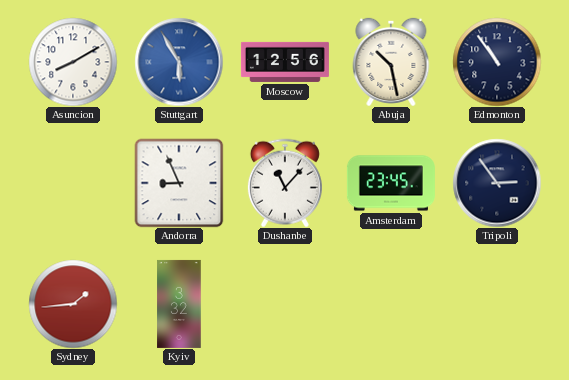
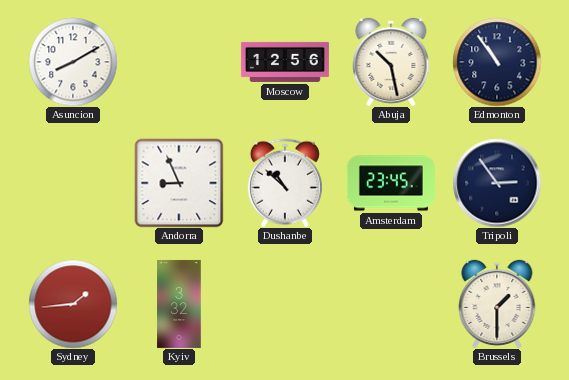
Stuttgart: 5:55 -> none
Dushanbe: 11:07 -> 10:52
Brussels: none -> 1:30
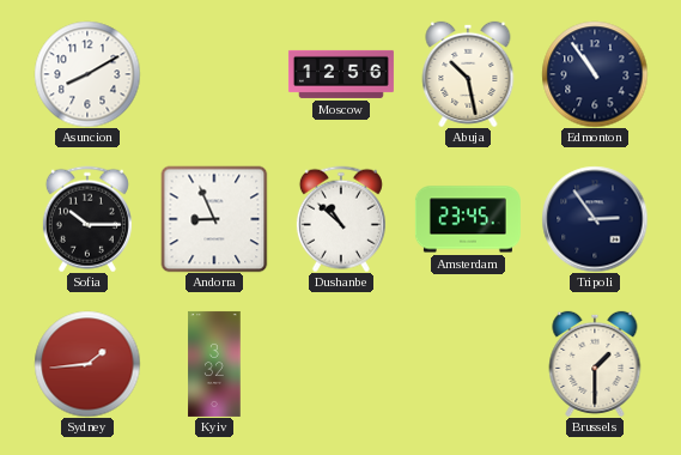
Sofia: none -> 10:15
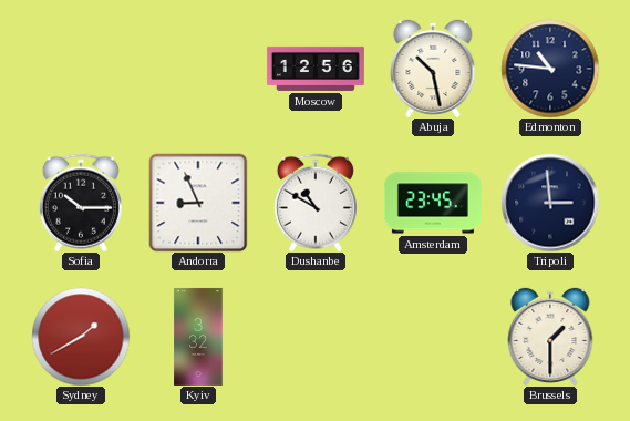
Asuncion: 8:10 -> none
Edmonton: 10:54 -> 10:46
Dushanbe: 10:52 -> 10:50
Tripoli: 2:54 -> 2:59
Sydney: 1:44 -> 1:40
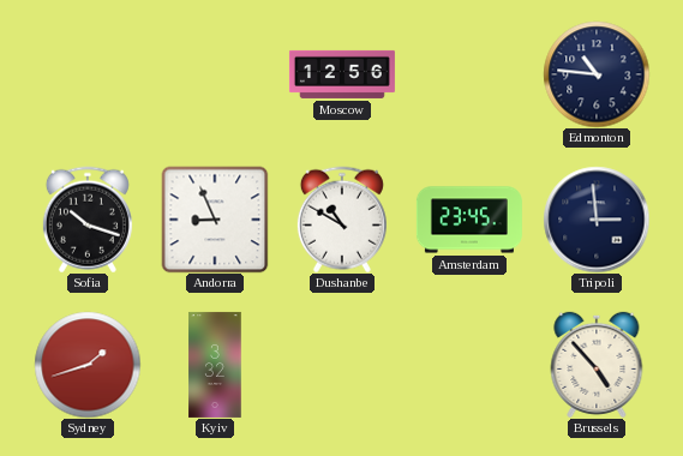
Abuja: 10:28 -> none
Sofia: 10:15 -> 10:18
Sydney: 1:40 -> 1:42
Brussels: 1:30 -> 4:53
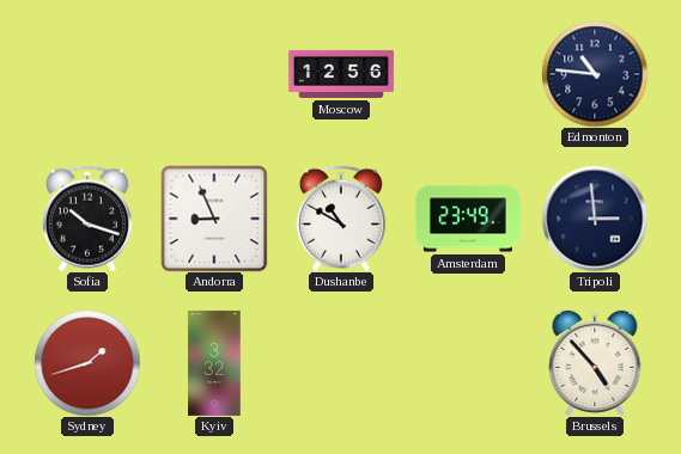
Amsterdam: 23:45 -> 23:49
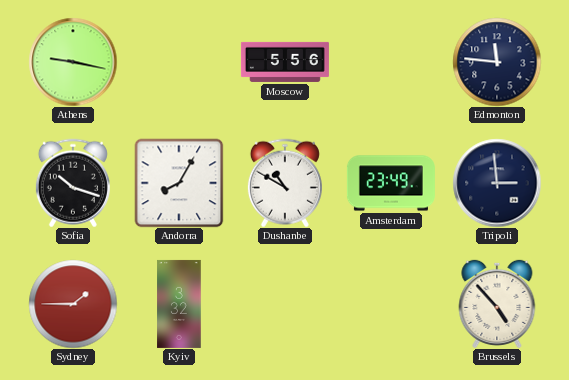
Athens: none -> 9:17
Moscow: 12:56 -> 5:56
Edmonton: 10:46 -> 11:46
Andorra: 8:56 -> 8:05
Sydney: 1:42 -> 1:45
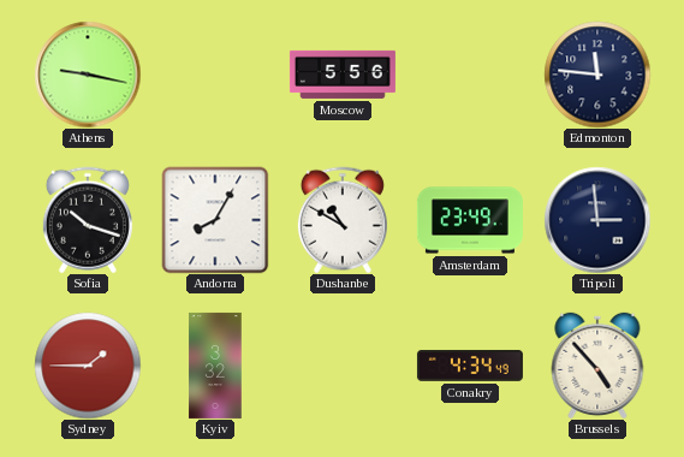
Conakry: none -> 4:34
